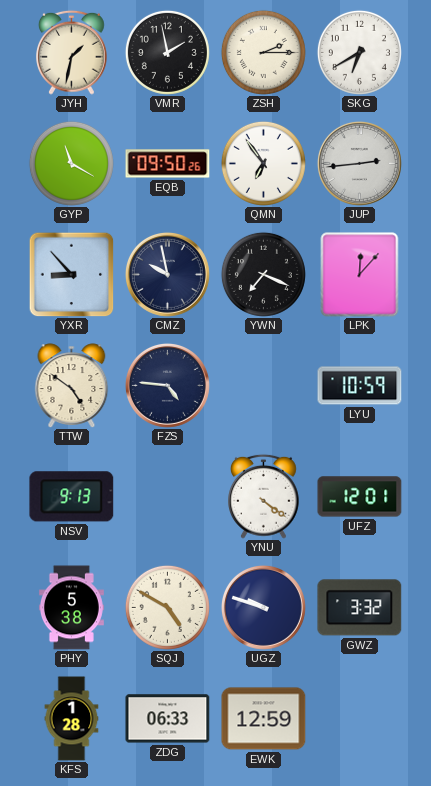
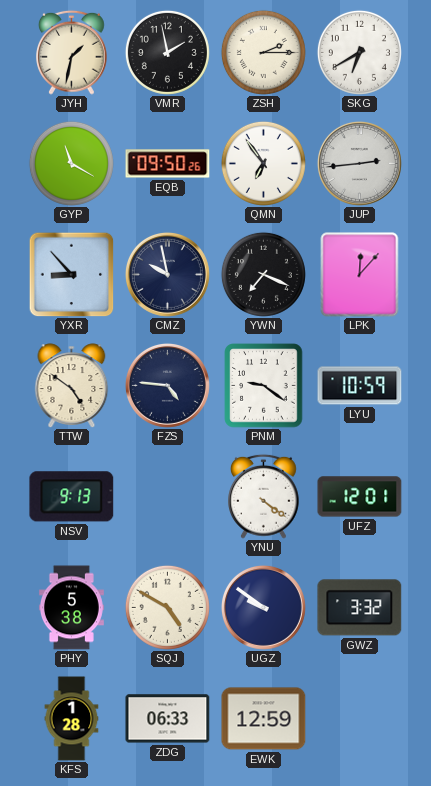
PNM: none -> 9:21
UGZ: 9:48 -> 9:51
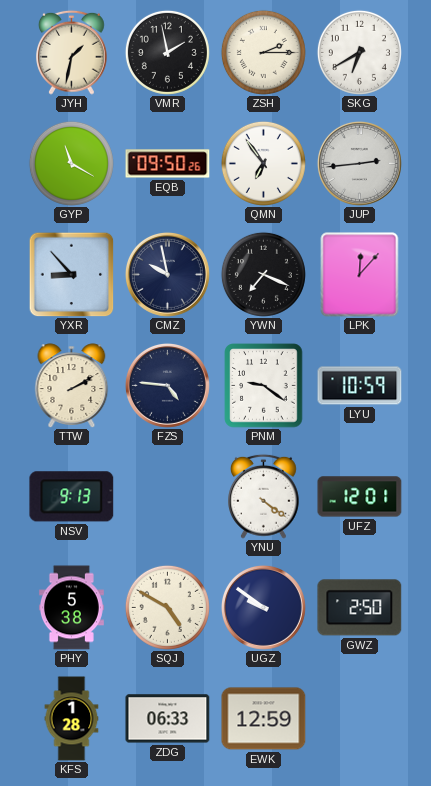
TTW: 4:51 -> 2:10
GWZ: 3:32 -> 2:50
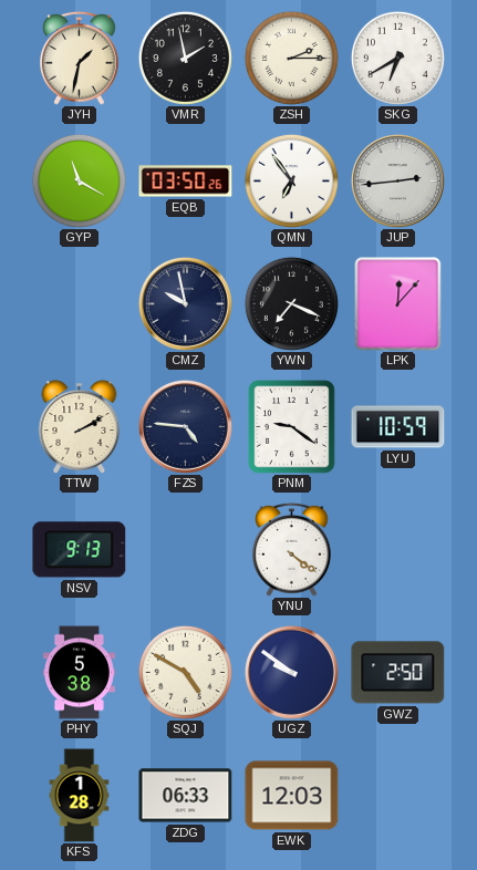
EQB: 09:50 -> 03:50
YXR: 8:53 -> none
UFZ: 12:01 -> none
EWK: 12:59 -> 12:03
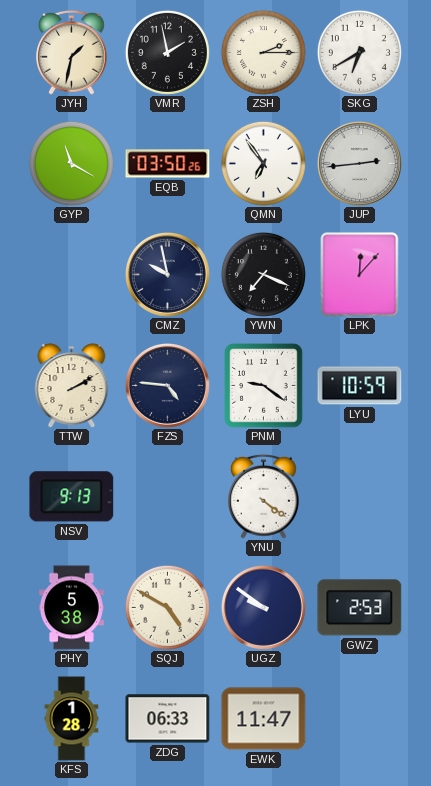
GWZ: 2:50 -> 2:53
EWK: 12:03 -> 11:47
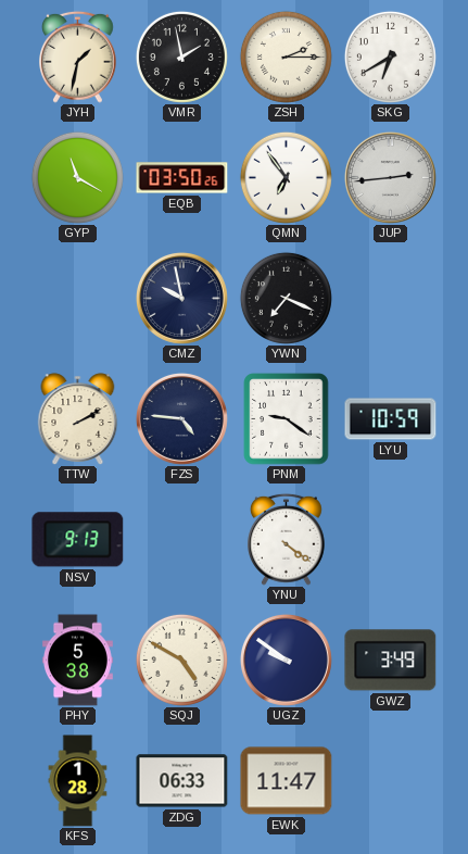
LPK: 12:07 -> none
GWZ: 2:53 -> 3:49
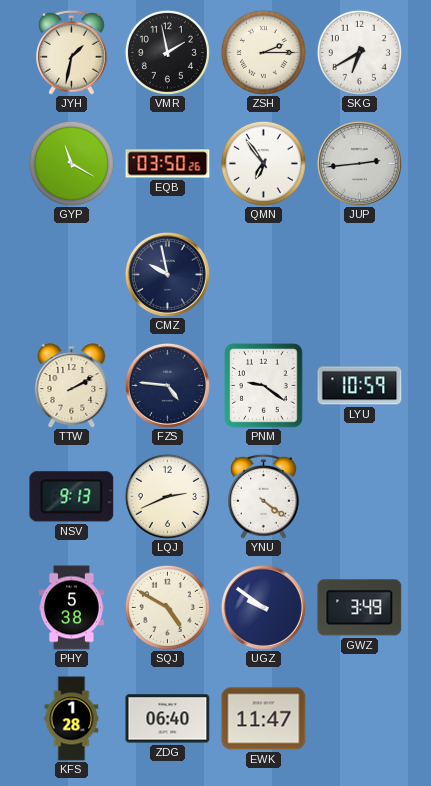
YWN: 7:19 -> none
LQJ: none -> 2:41
ZDG: 06:33 -> 06:40
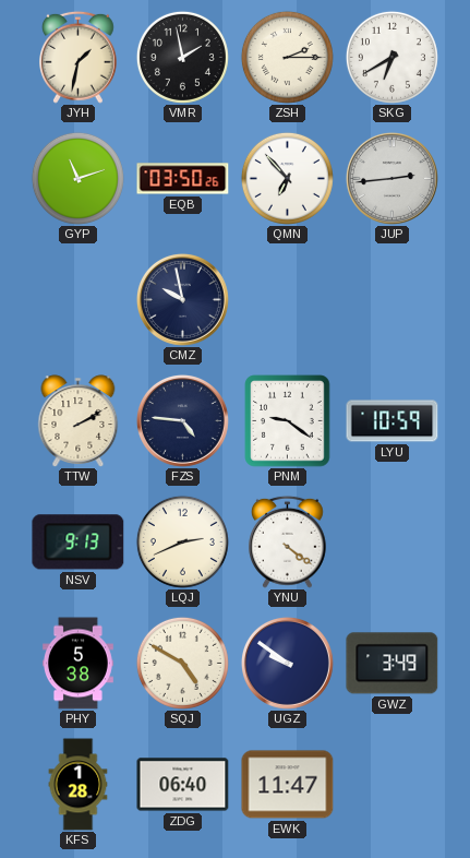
GYP: 11:20 -> 11:12
QMN: 6:54 -> 6:53
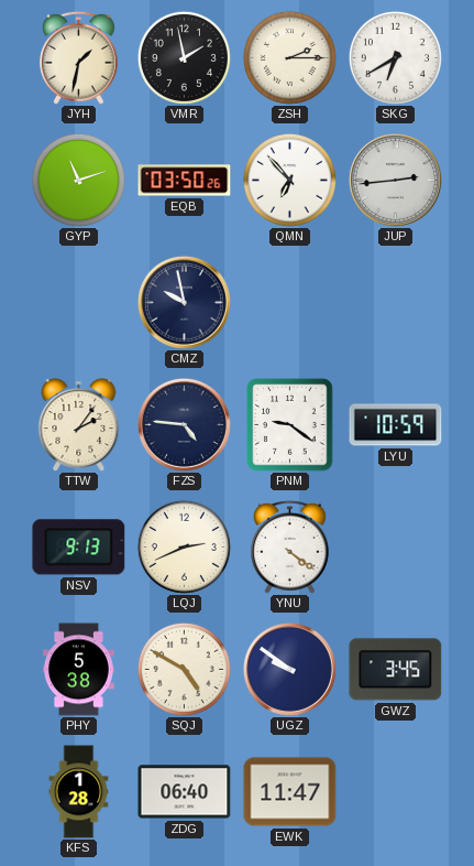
TTW: 2:10 -> 2:06
GWZ: 3:49 -> 3:45
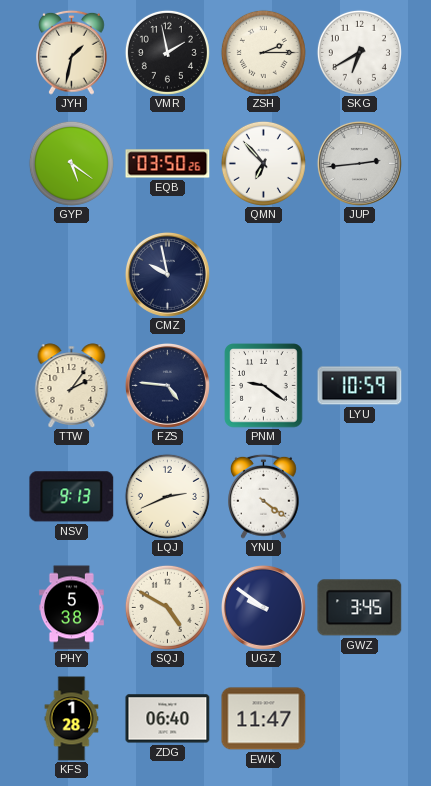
GYP: 11:12 -> 5:21
